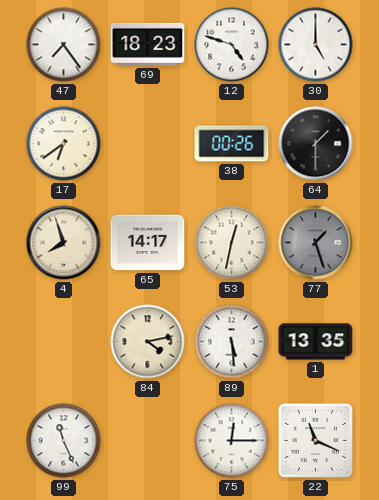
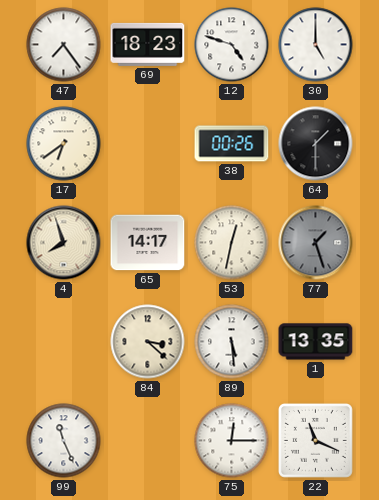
84: 4:13 -> 3:22
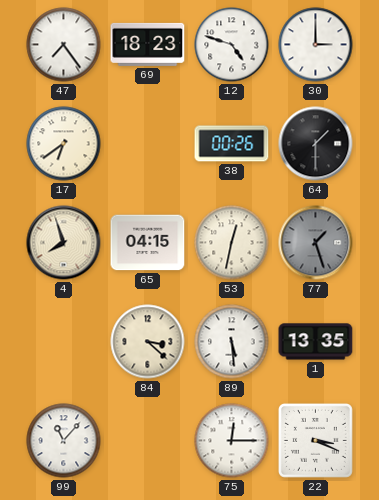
30: 5:00 -> 3:00
65: 14:17 -> 04:15
99: 11:26 -> 11:07
22: 11:19 -> 3:19
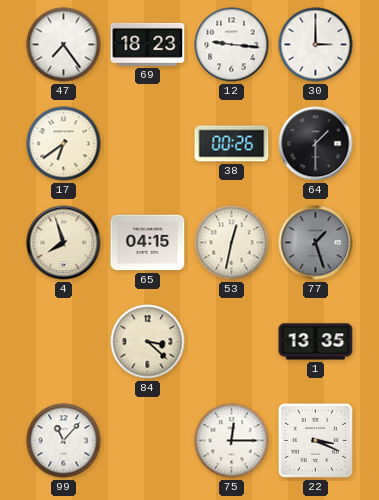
12: 4:48 -> 9:16
89: 5:29 -> none
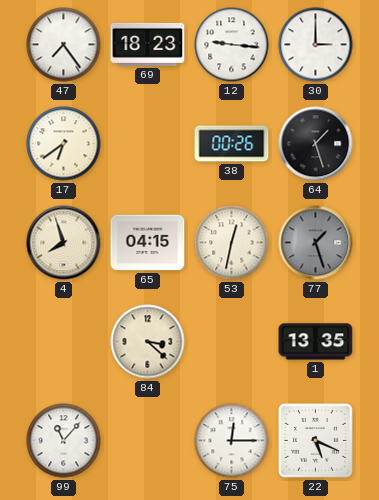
64: 1:30 -> 1:27
22: 3:19 -> 5:19
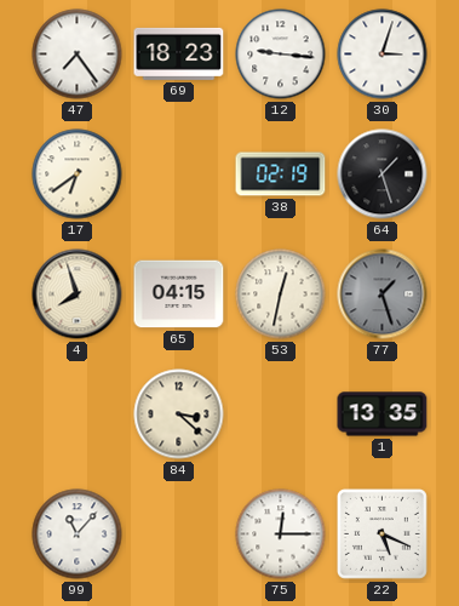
30: 3:00 -> 3:03
38: 00:26 -> 02:19
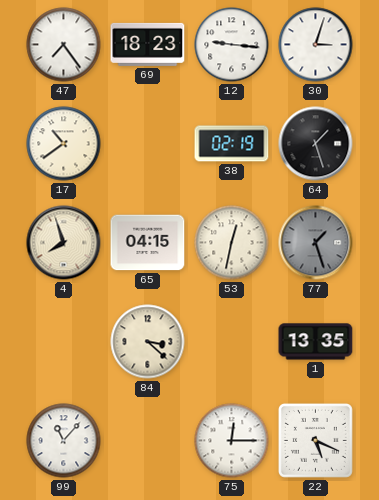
17: 6:39 -> 10:39
